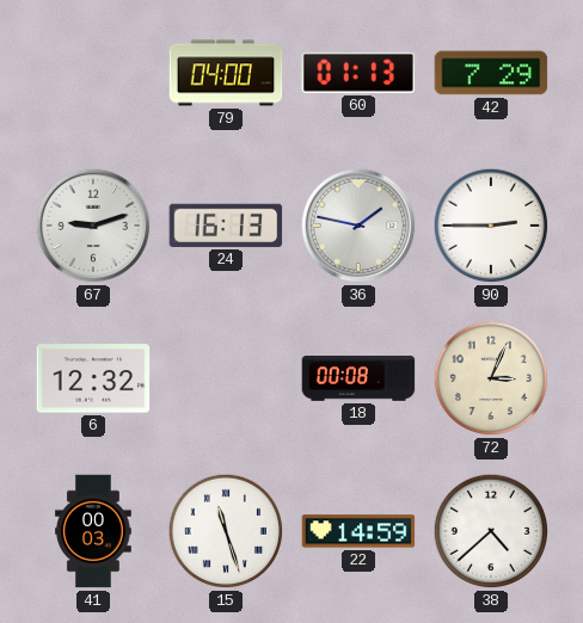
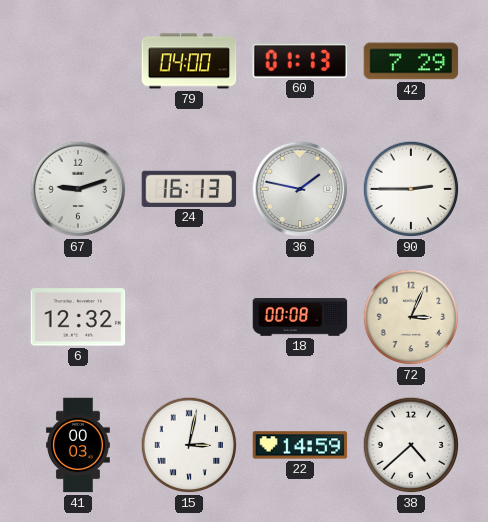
15: 11:27 -> 3:02
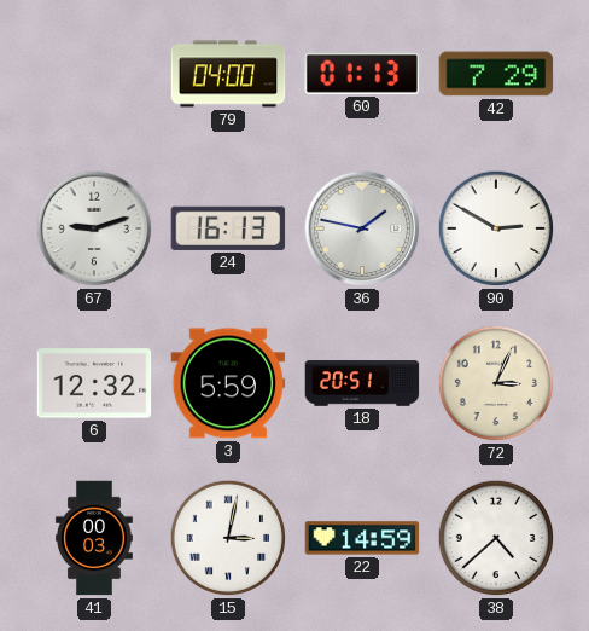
90: 2:45 -> 2:50
3: none -> 5:59
18: 00:08 -> 20:51
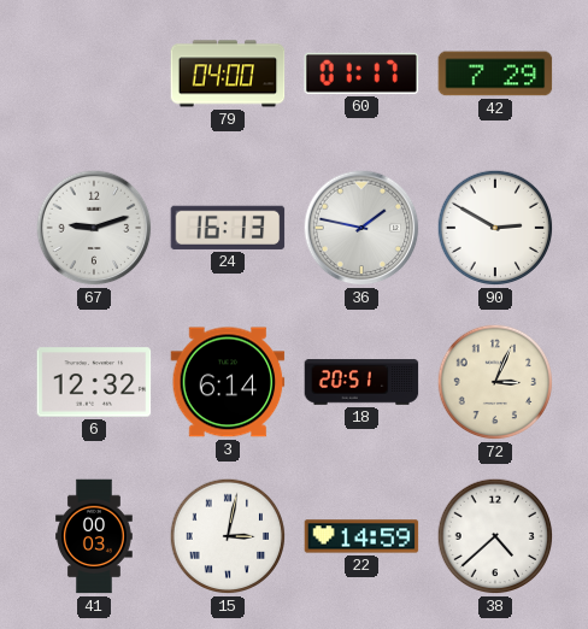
60: 01:13 -> 01:17
3: 5:59 -> 6:14
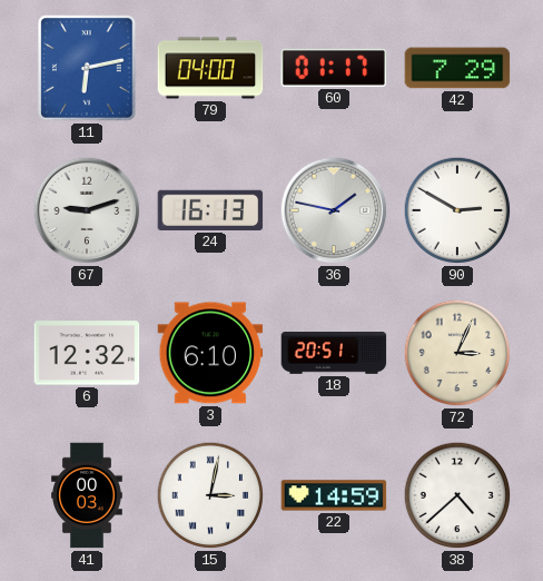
11: none -> 6:13
3: 6:14 -> 6:10
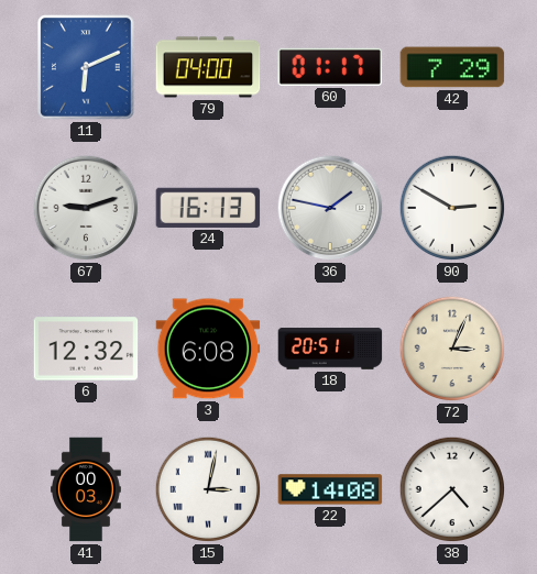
11: 6:13 -> 6:11
3: 6:10 -> 6:08
22: 14:59 -> 14:08
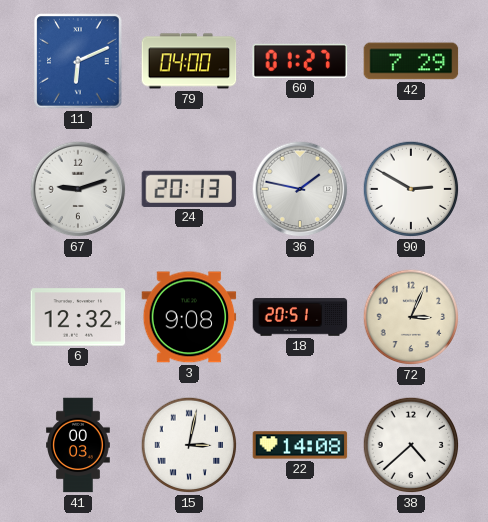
60: 01:17 -> 01:27
24: 16:13 -> 20:13
3: 6:08 -> 9:08
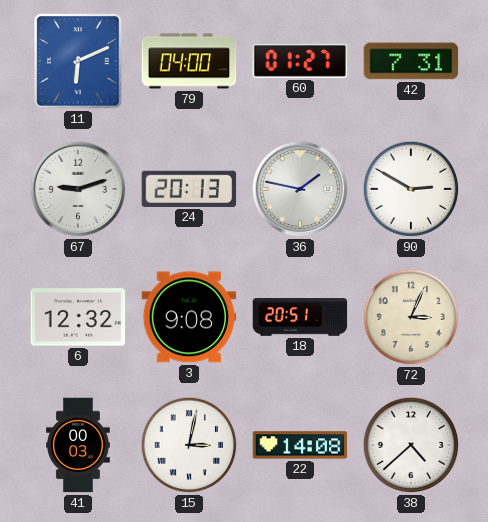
42: 7:29 -> 7:31
